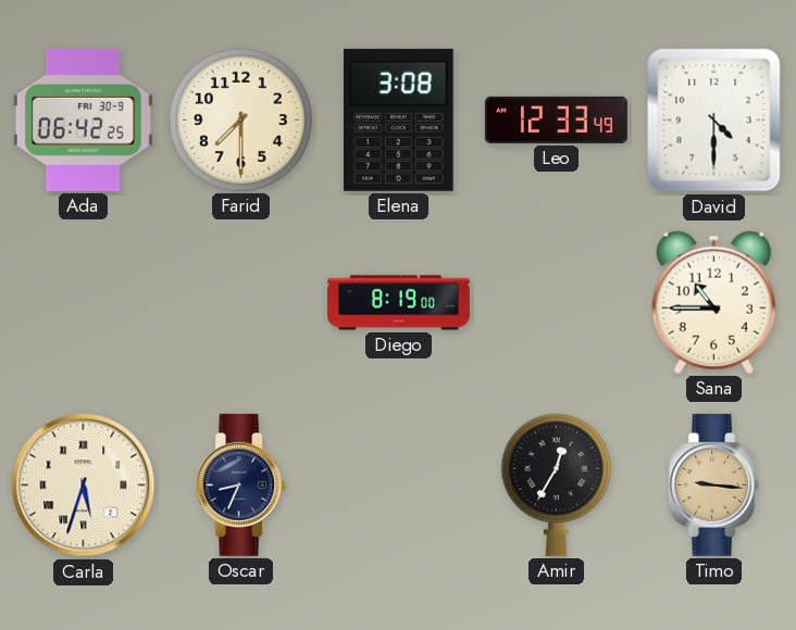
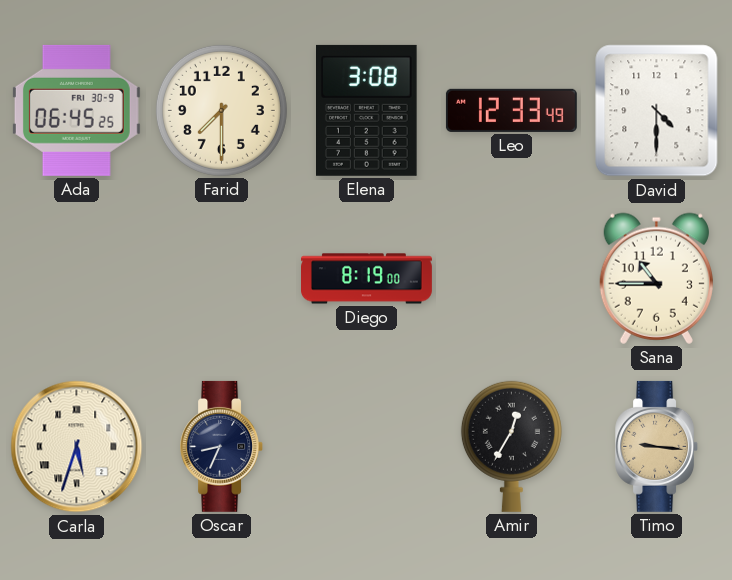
Ada: 06:42 -> 06:45
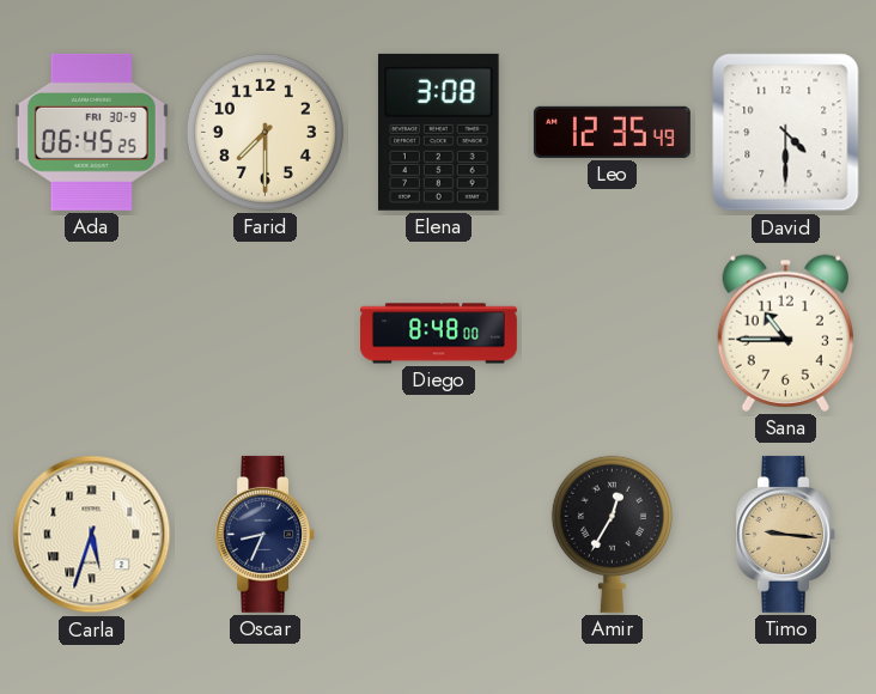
Leo: 12:33 -> 12:35
Diego: 8:19 -> 8:48
